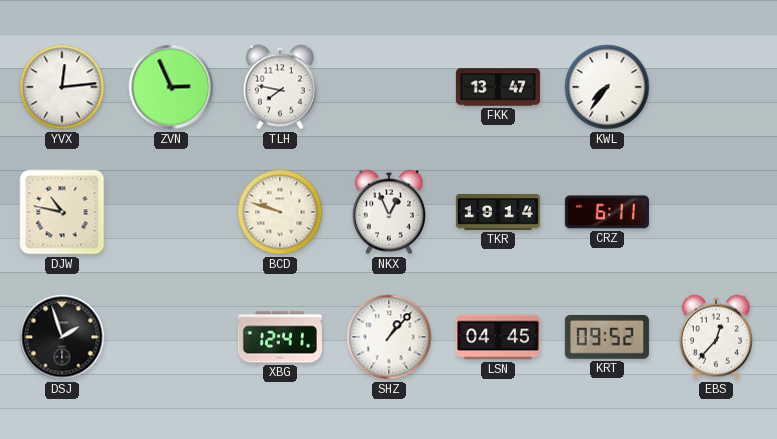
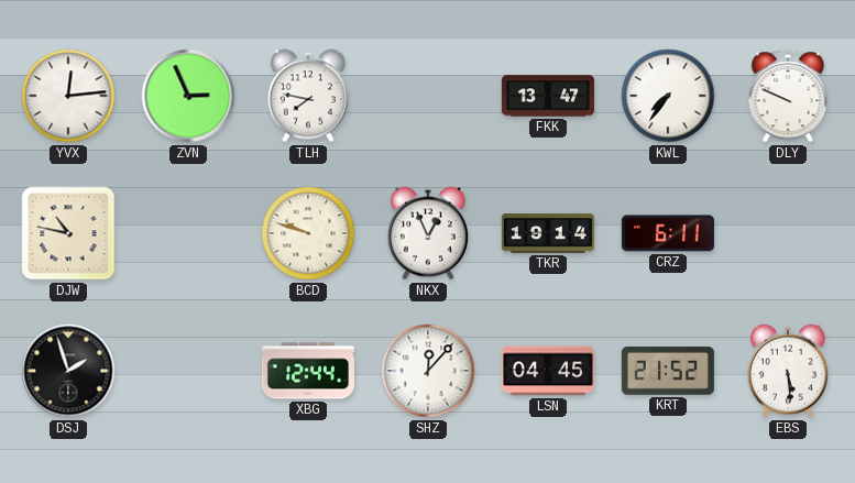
DLY: none -> 9:49
XBG: 12:41 -> 12:44
SHZ: 1:07 -> 12:07
KRT: 09:52 -> 21:52
EBS: 12:37 -> 5:29
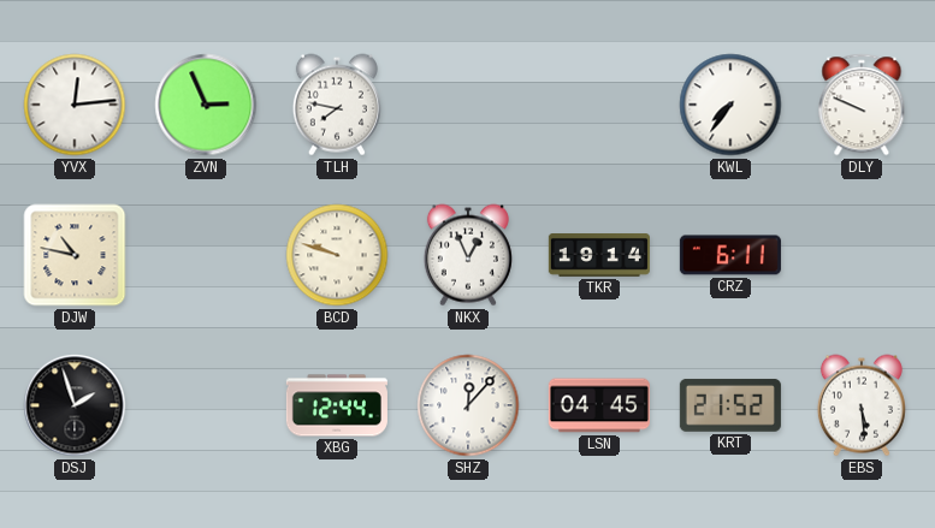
FKK: 13:47 -> none
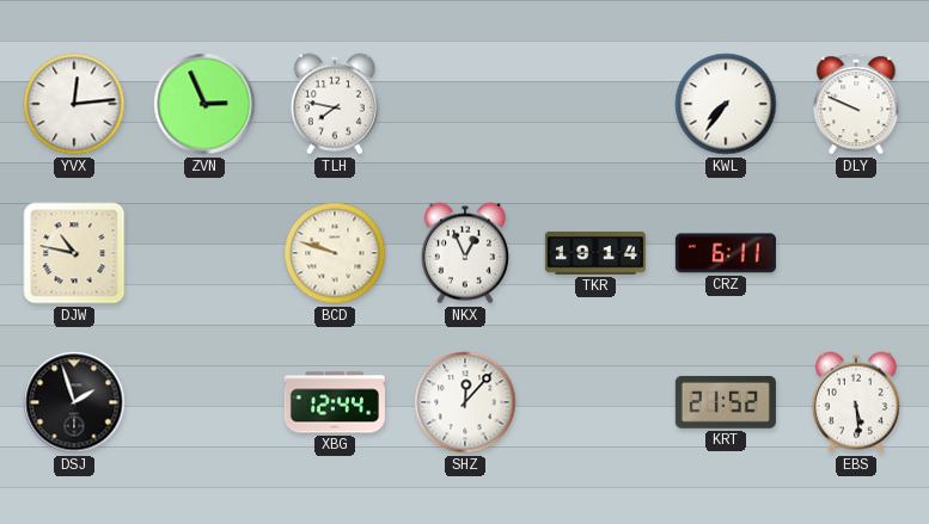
LSN: 04:45 -> none
